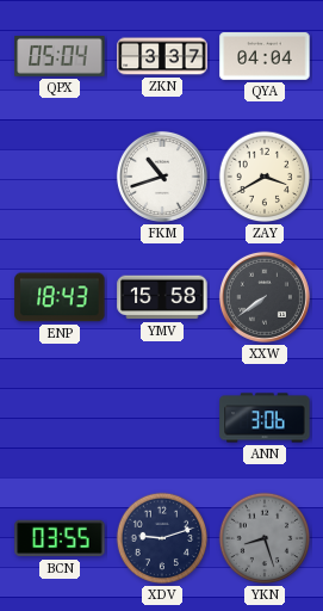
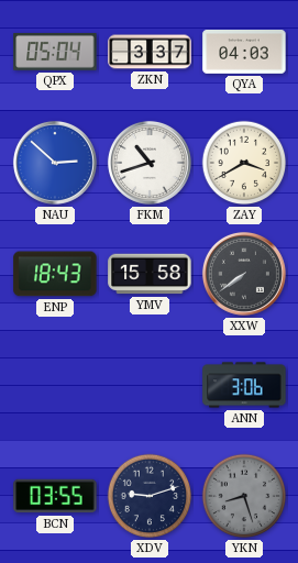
QYA: 04:04 -> 04:03
NAU: none -> 2:52
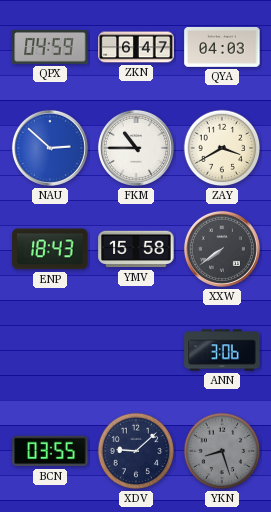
QPX: 05:04 -> 04:59
ZKN: 3:37 -> 6:47
FKM: 10:42 -> 10:45
XDV: 9:12 -> 9:08
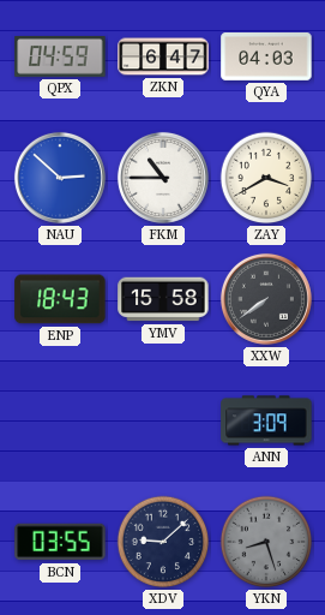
ANN: 3:06 -> 3:09
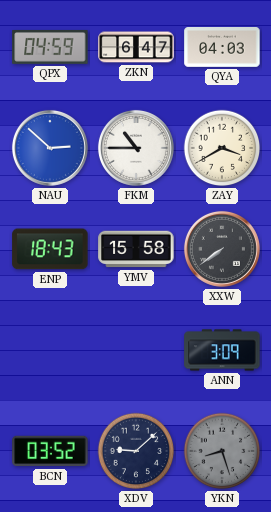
BCN: 03:55 -> 03:52
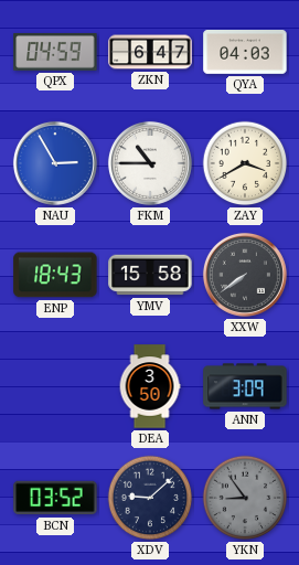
NAU: 2:52 -> 2:55
DEA: none -> 3:50
YKN: 8:27 -> 8:54
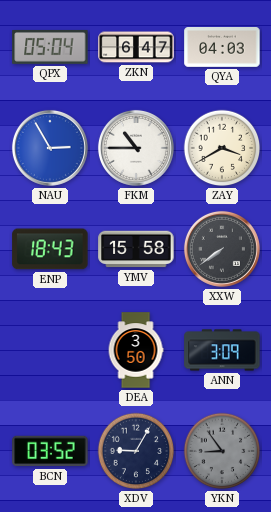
QPX: 04:59 -> 05:04
XDV: 9:08 -> 9:05
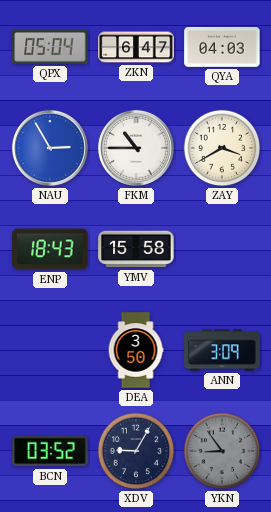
XXW: 7:39 -> none
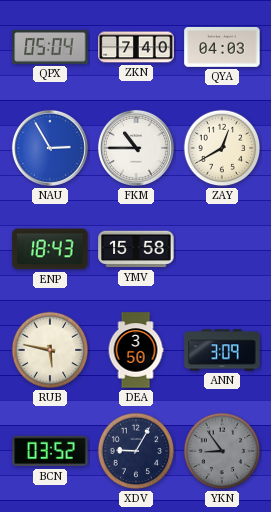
ZKN: 6:47 -> 7:40
ZAY: 3:40 -> 12:40
RUB: none -> 5:47
